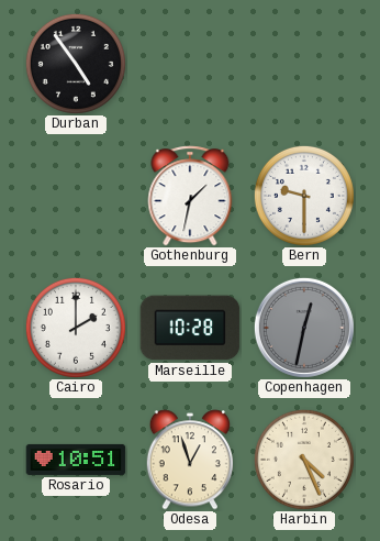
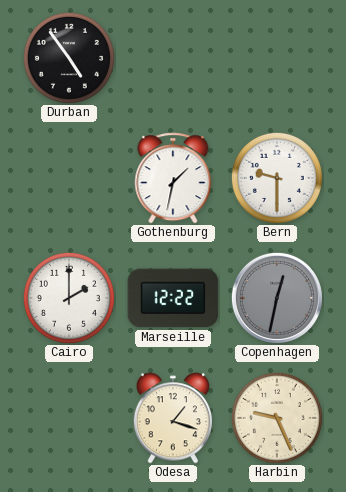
Marseille: 10:28 -> 12:22
Rosario: 10:51 -> none
Odesa: 12:57 -> 1:18
Harbin: 4:26 -> 9:26
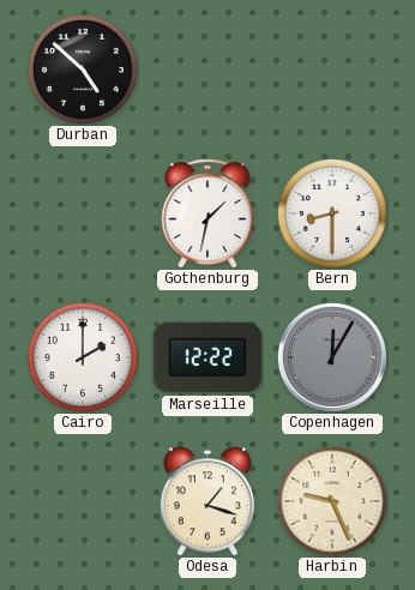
Durban: 4:54 -> 4:52
Bern: 9:30 -> 8:30
Copenhagen: 12:32 -> 12:05
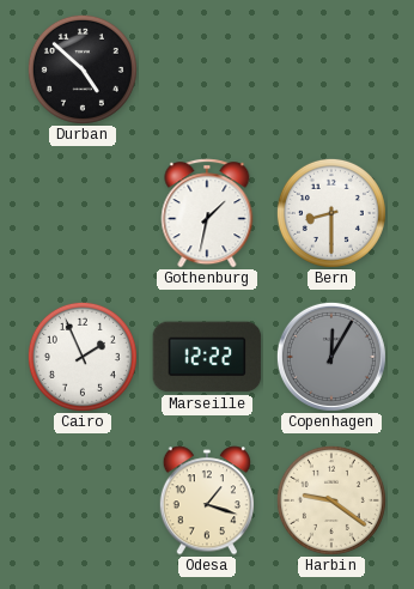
Cairo: 2:00 -> 1:56
Harbin: 9:26 -> 9:21
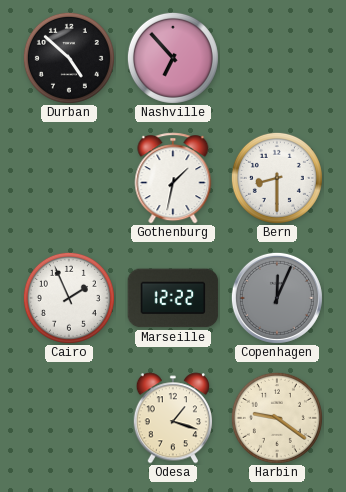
Nashville: none -> 6:53
Copenhagen: 12:05 -> 12:04
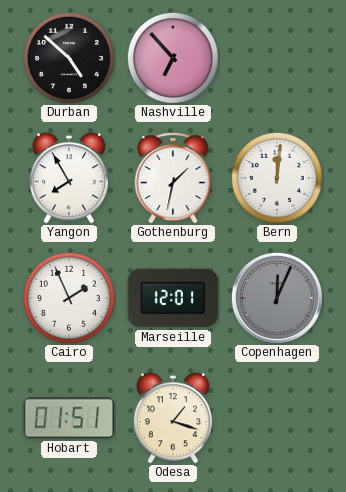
Yangon: none -> 7:55
Bern: 8:30 -> 12:01
Marseille: 12:22 -> 12:01
Hobart: none -> 01:51
Harbin: 9:21 -> none
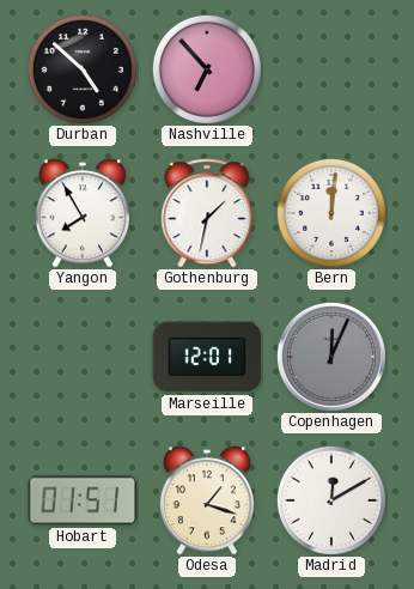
Cairo: 1:56 -> none
Madrid: none -> 12:10
